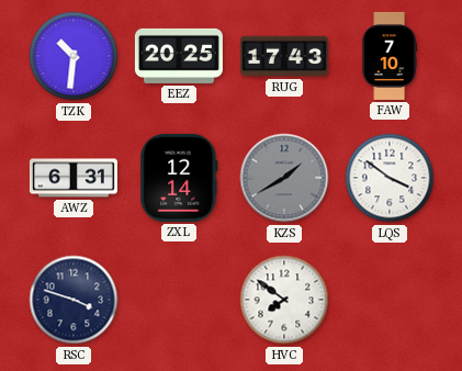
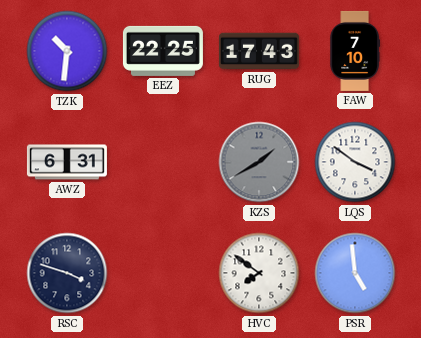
EEZ: 20:25 -> 22:25
ZXL: 12:14 -> none
PSR: none -> 4:59
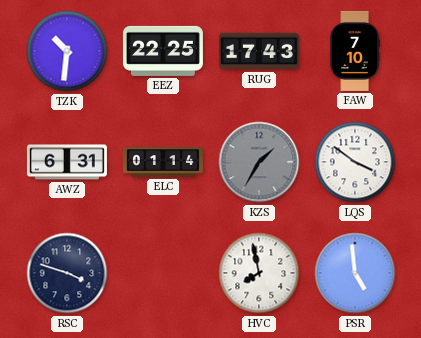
ELC: none -> 01:14
KZS: 1:40 -> 1:35
HVC: 7:51 -> 7:58
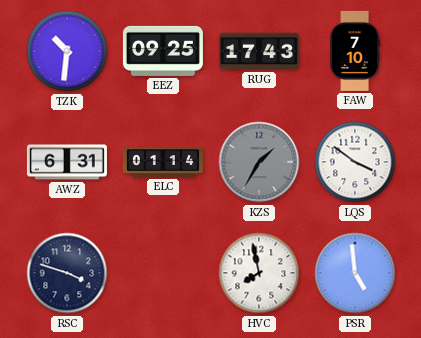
EEZ: 22:25 -> 09:25
